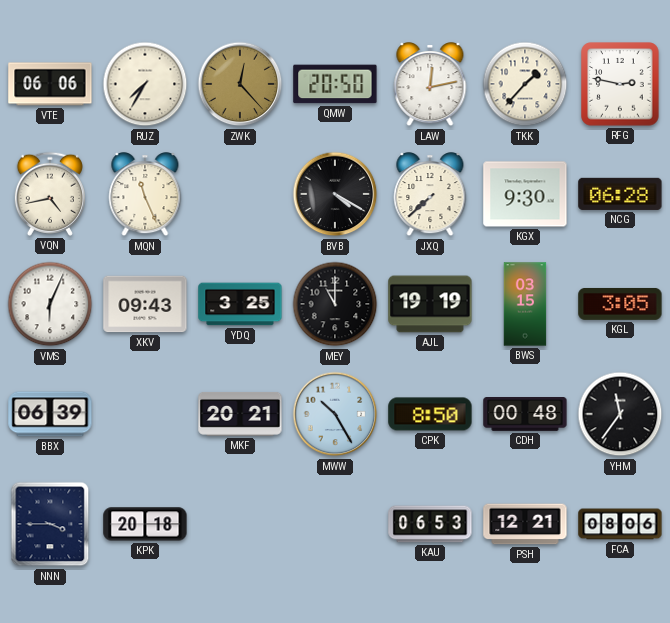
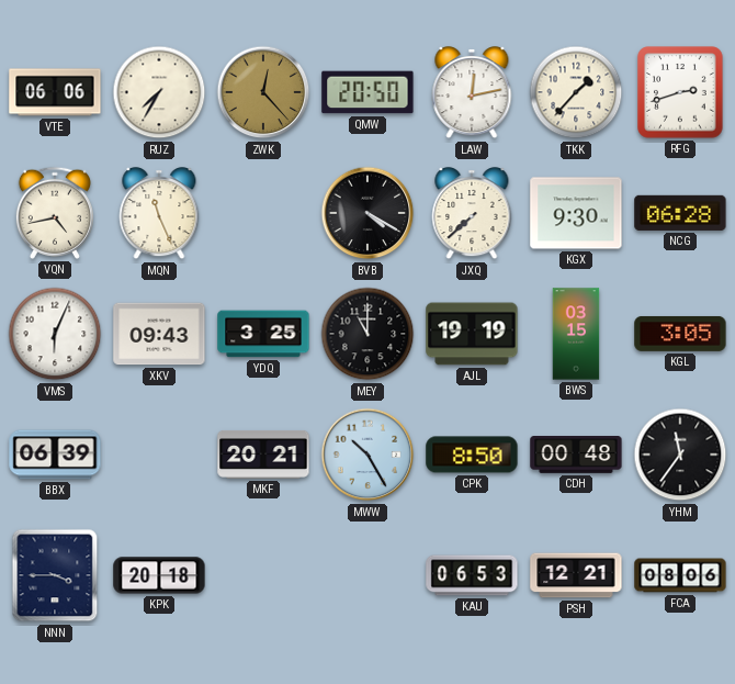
RFG: 2:47 -> 2:42
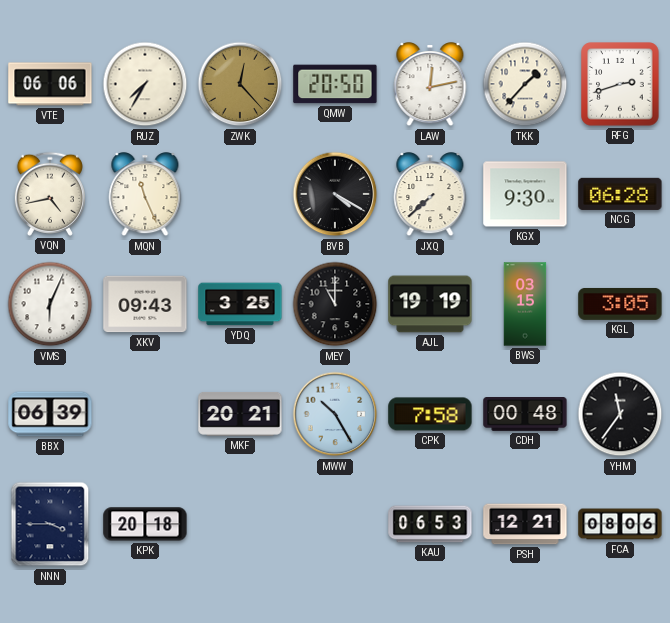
CPK: 8:50 -> 7:58
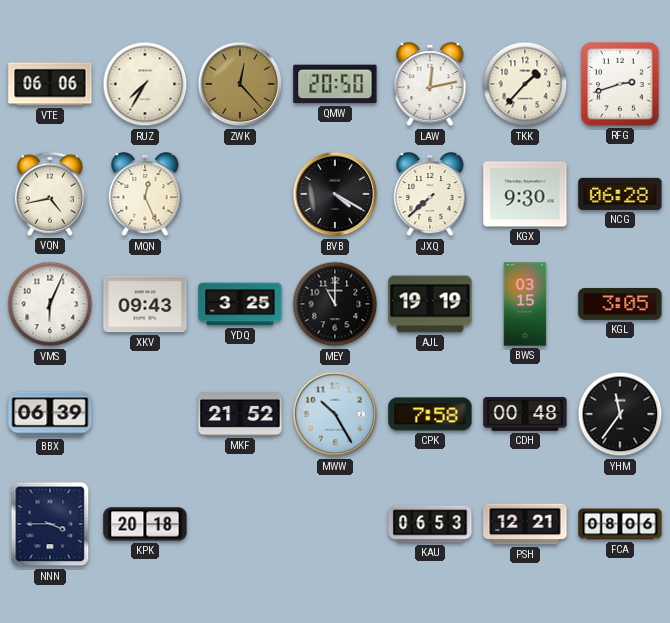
MQN: 11:26 -> 12:26
MKF: 20:21 -> 21:52
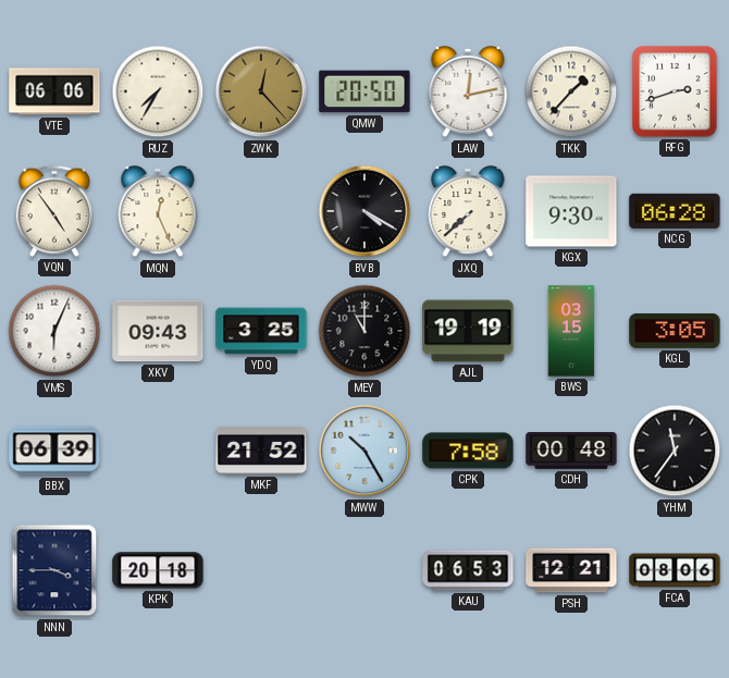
VQN: 4:43 -> 4:54
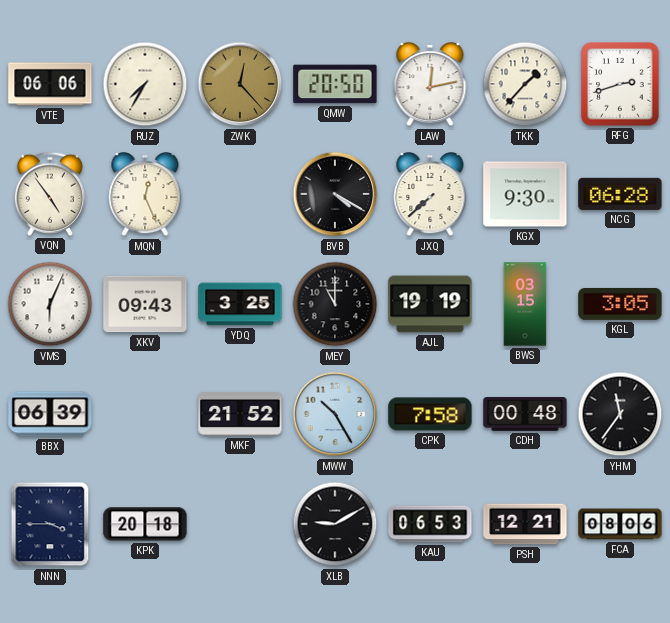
XLB: none -> 9:10
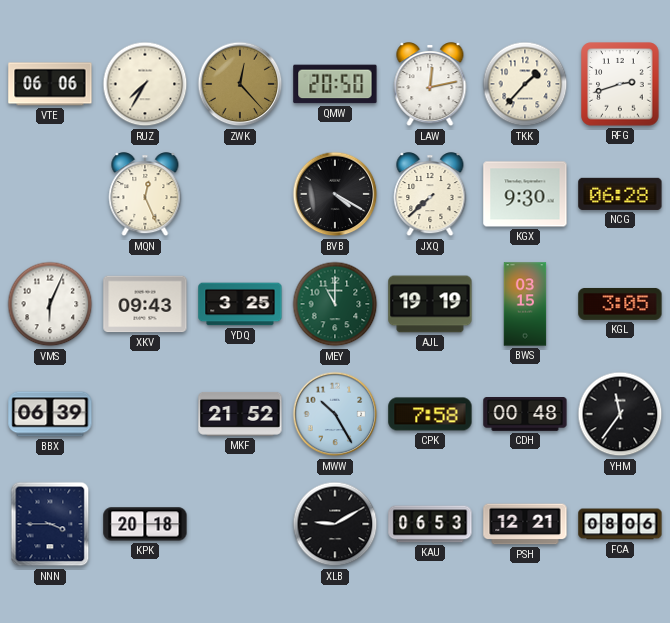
VQN: 4:54 -> none
MEY dial: black -> green
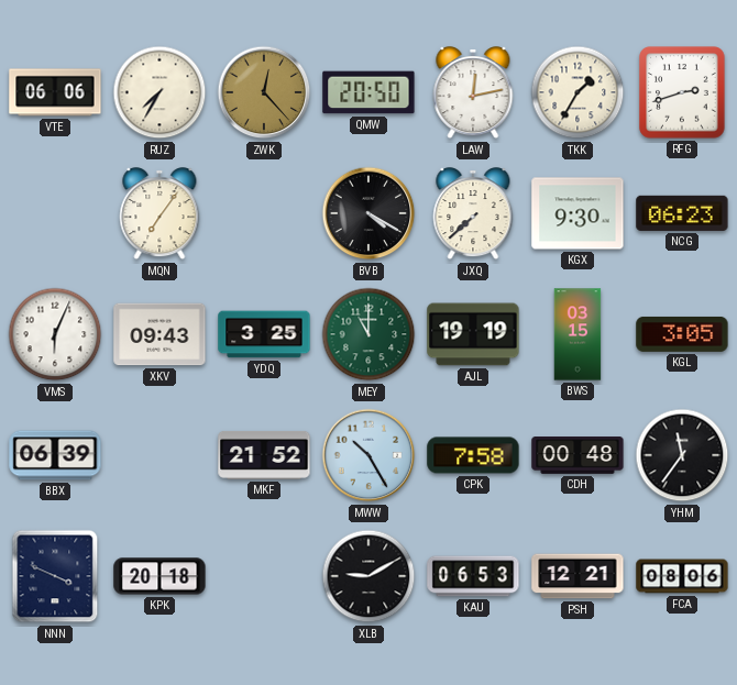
TKK: 1:37 -> 1:35
MQN: 12:26 -> 7:06
NCG: 06:28 -> 06:23
NNN: 3:45 -> 3:49
